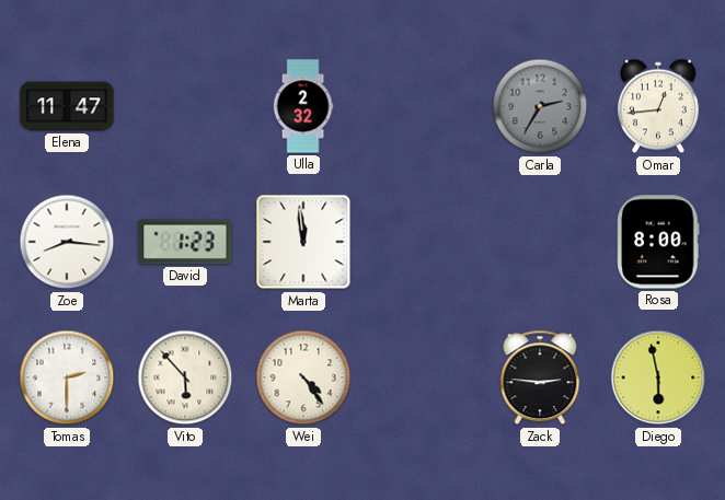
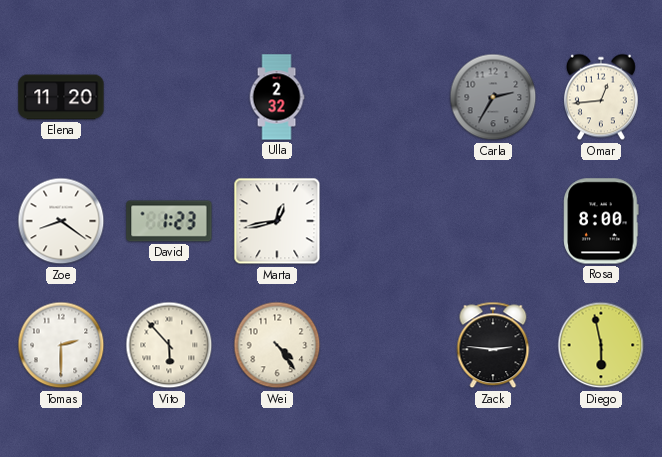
Elena: 11:47 -> 11:20
Zoe: 8:16 -> 8:21
Marta: 11:59 -> 12:43
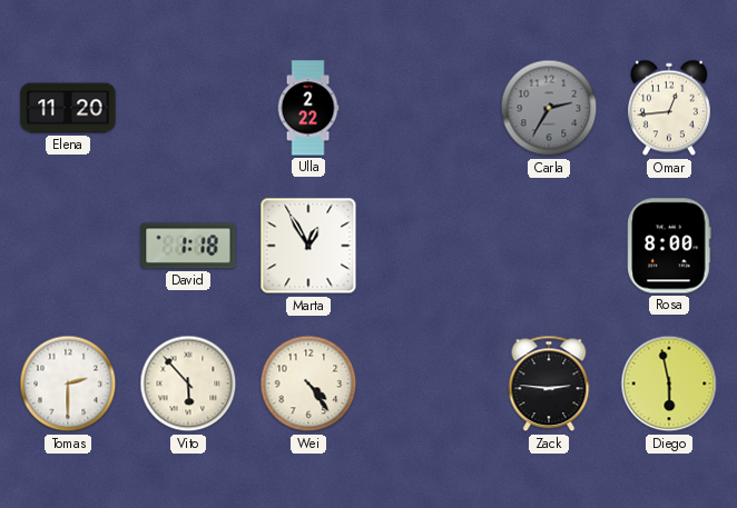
Ulla: 2:32 -> 2:22
Zoe: 8:21 -> none
David: 1:23 -> 1:18
Marta: 12:43 -> 12:55
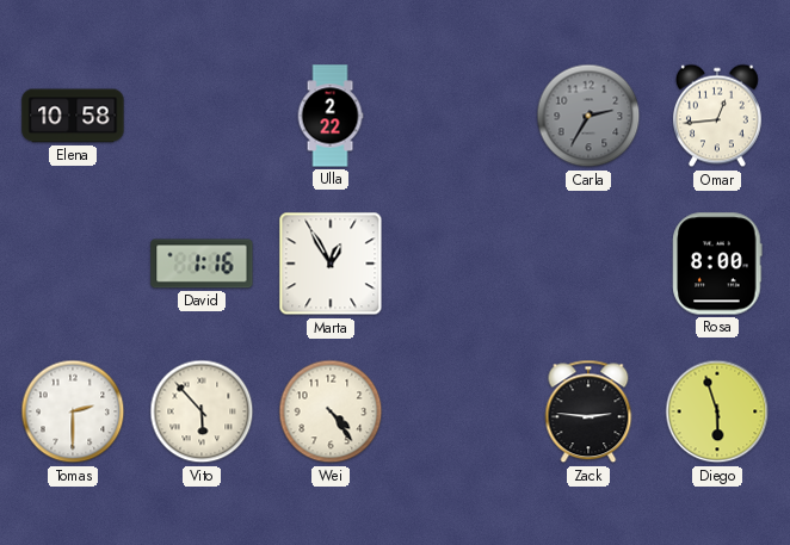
Elena: 11:20 -> 10:58
David: 1:18 -> 1:16
Diego: 5:58 -> 5:57
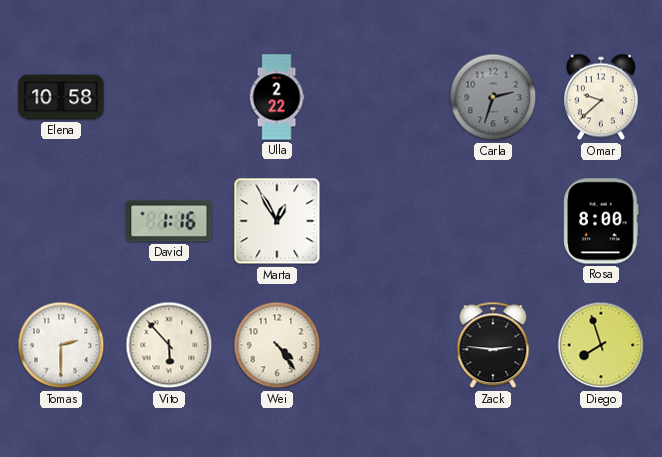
Carla: 2:35 -> 2:33
Omar: 12:44 -> 9:38
Diego: 5:57 -> 7:57
